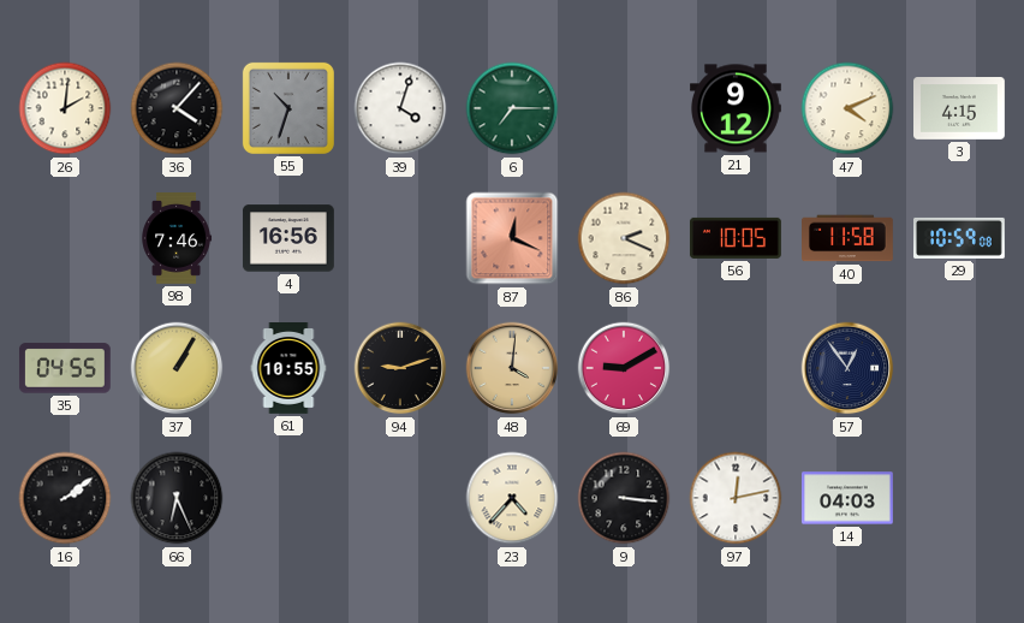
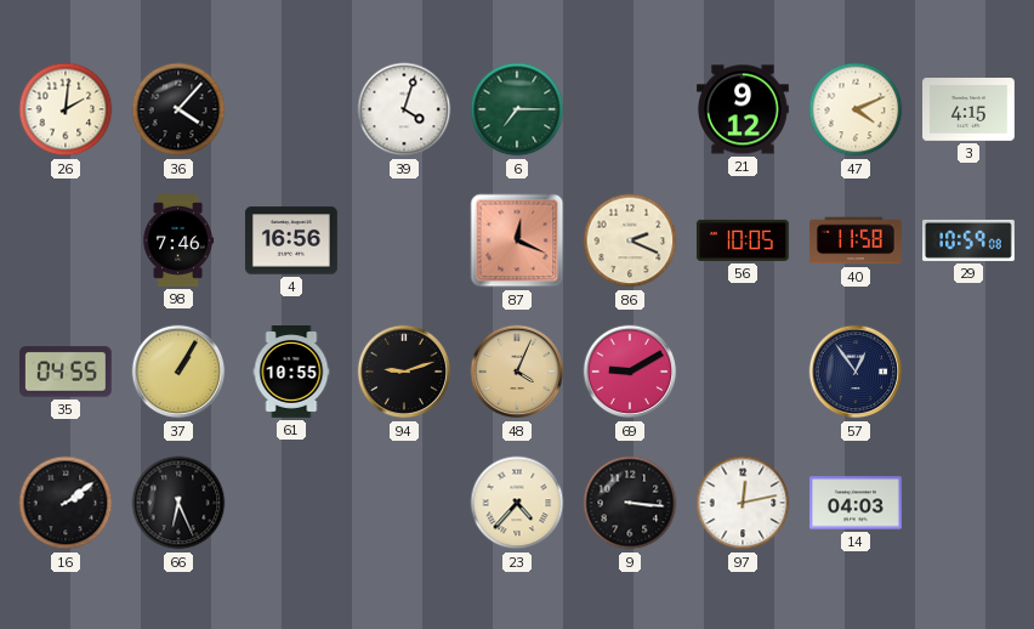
55: 10:33 -> none
48: 4:01 -> 4:04
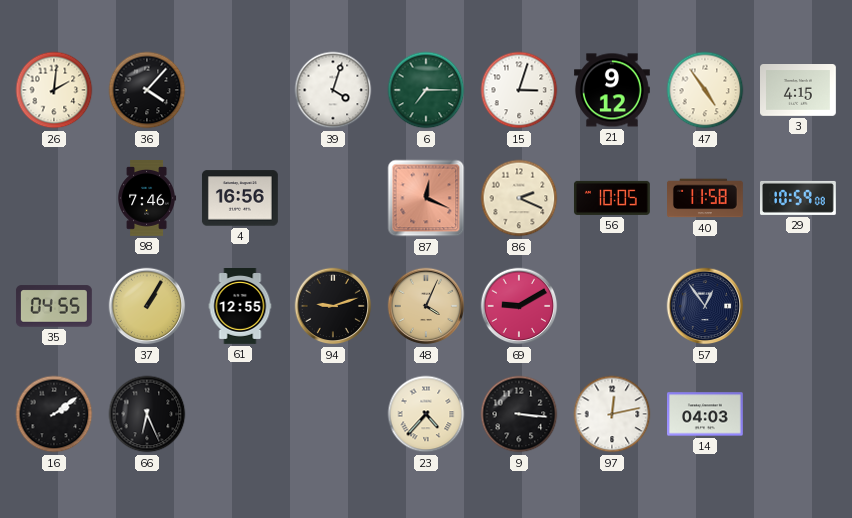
15: none -> 3:03
47: 4:11 -> 4:54
61: 10:55 -> 12:55
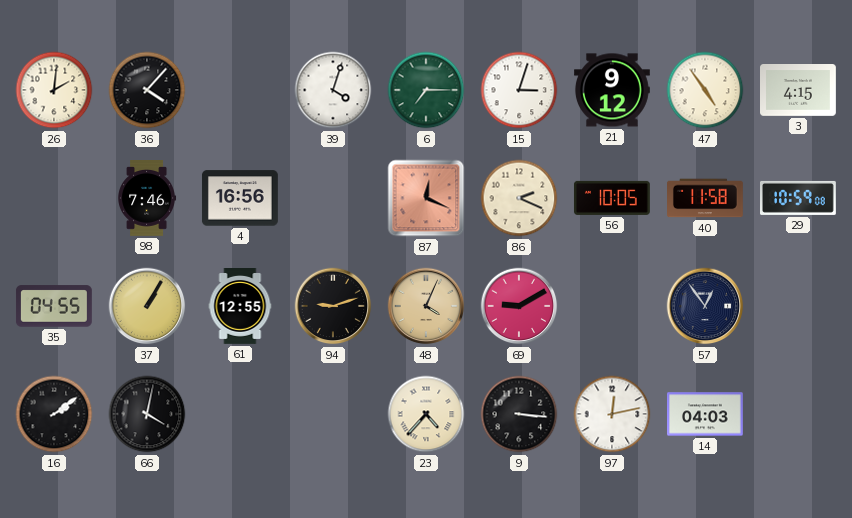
66: 6:26 -> 4:02
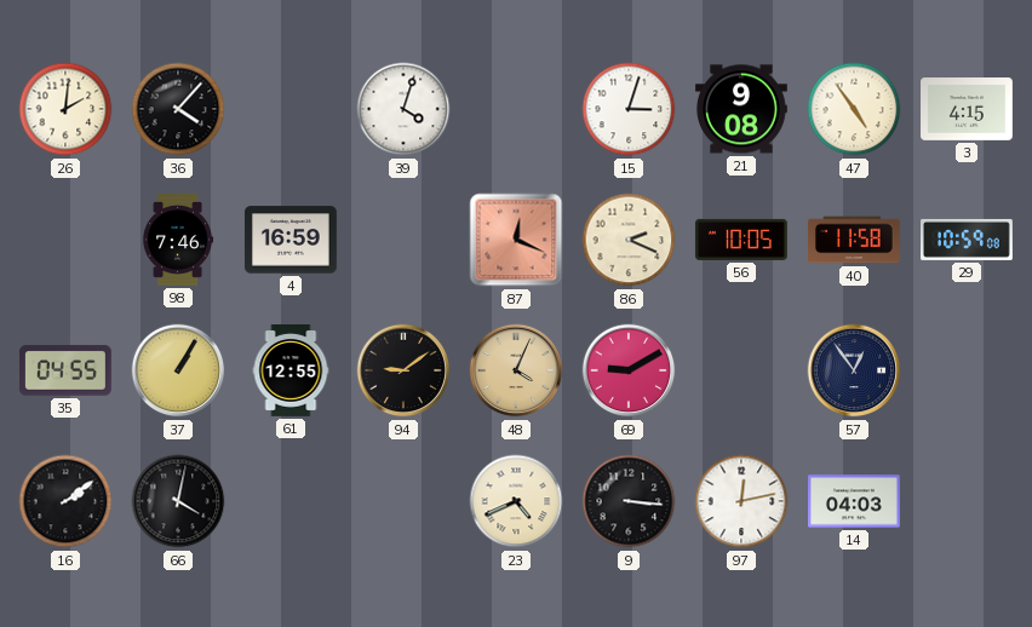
6: 7:15 -> none
21: 9:12 -> 9:08
4: 16:56 -> 16:59
94: 9:12 -> 9:09
23: 4:37 -> 4:41
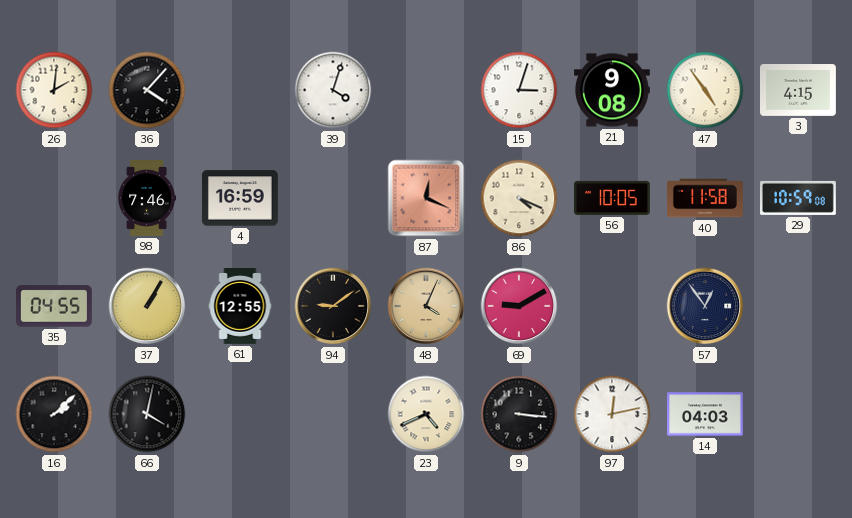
86: 2:19 -> 4:19
16: 2:09 -> 2:08
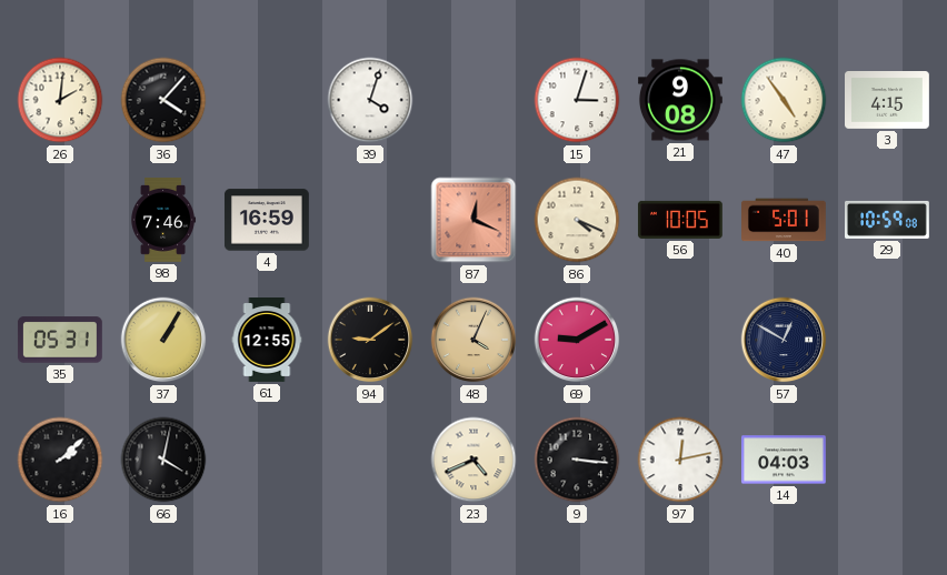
40: 11:58 -> 5:01
35: 04:55 -> 05:31
57: 12:54 -> 12:50
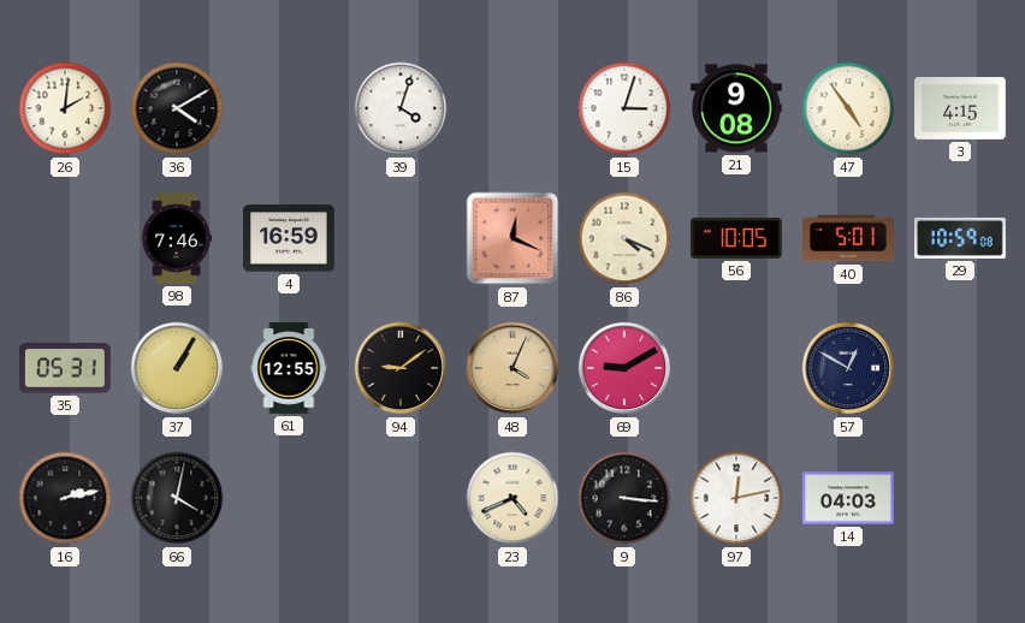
36: 4:07 -> 4:10
16: 2:08 -> 2:13
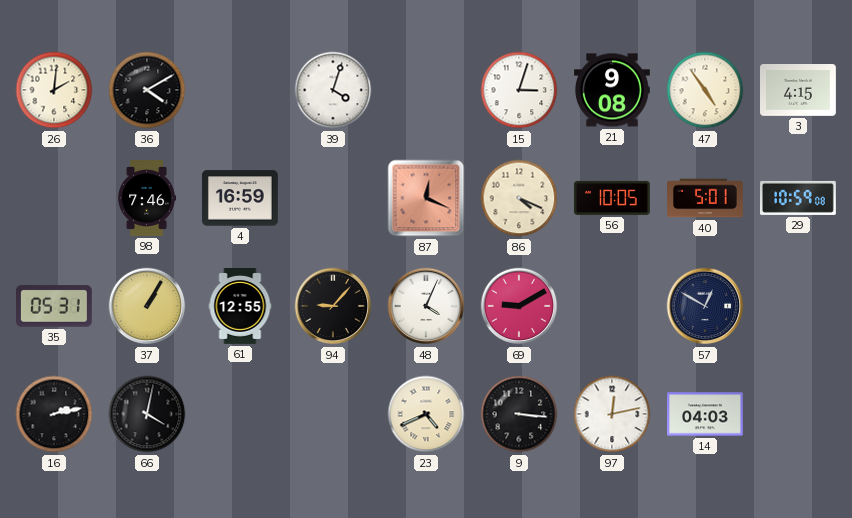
94: 9:09 -> 9:07
48 dial: champagne -> white
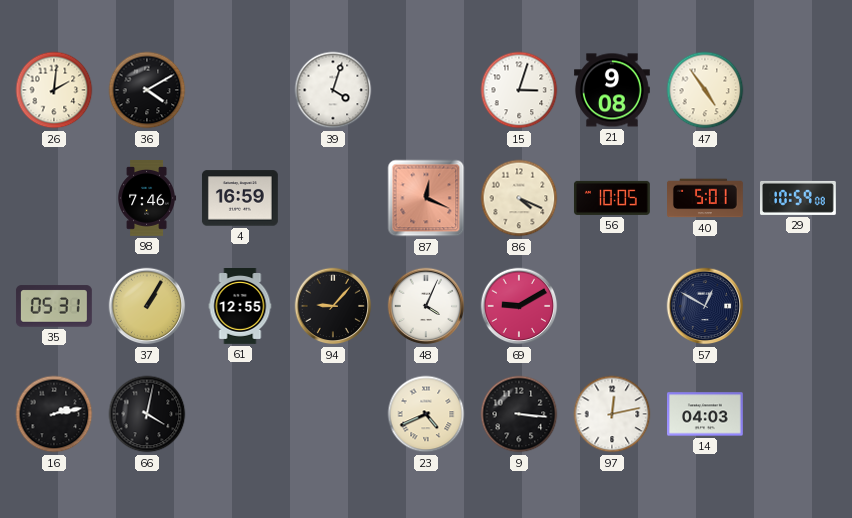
3: 4:15 -> none
